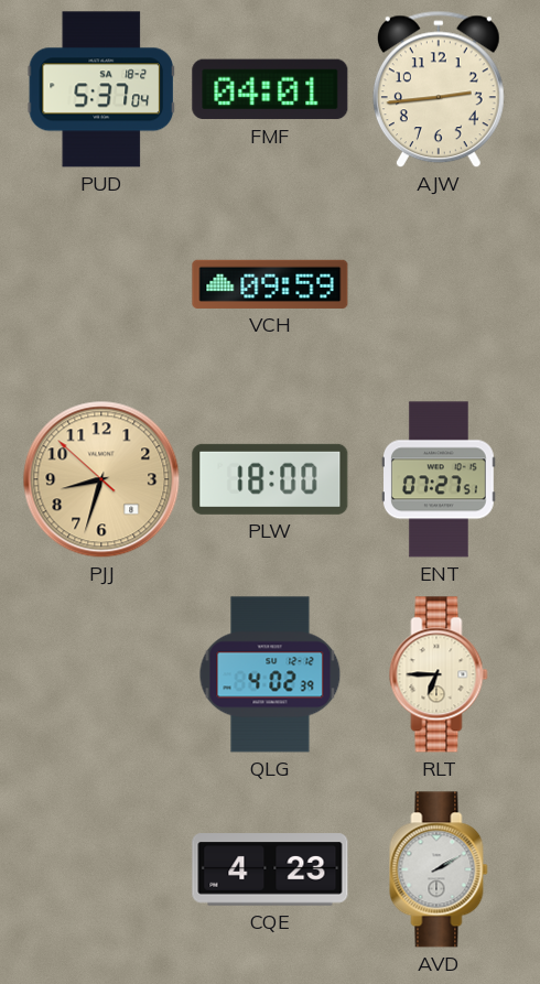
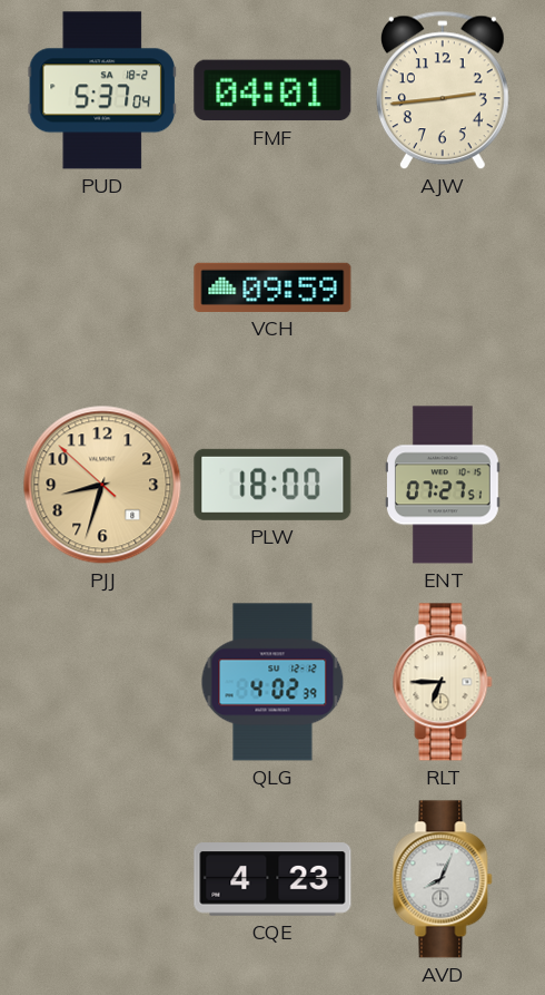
AVD: 2:10 -> 8:04
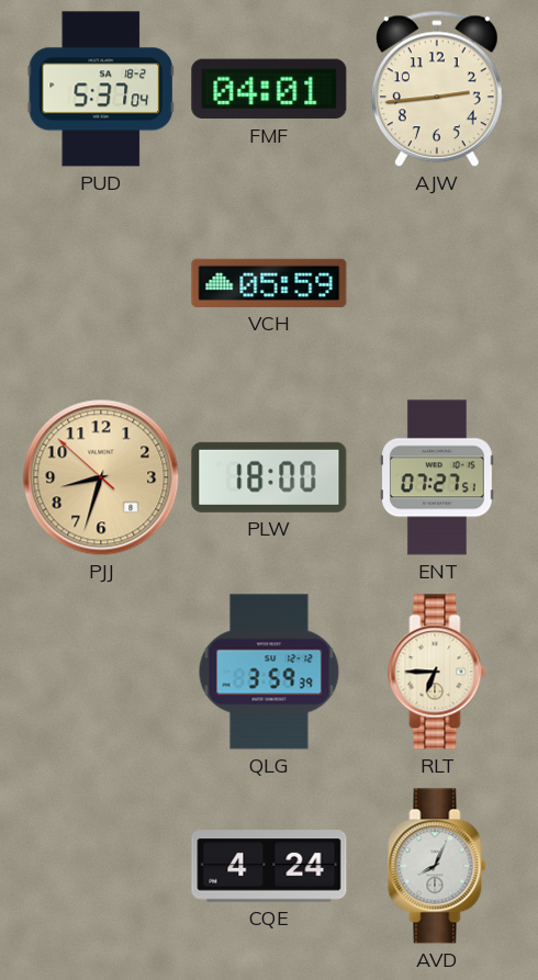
VCH: 09:59 -> 05:59
QLG: 4:02 -> 3:59
CQE: 4:23 -> 4:24
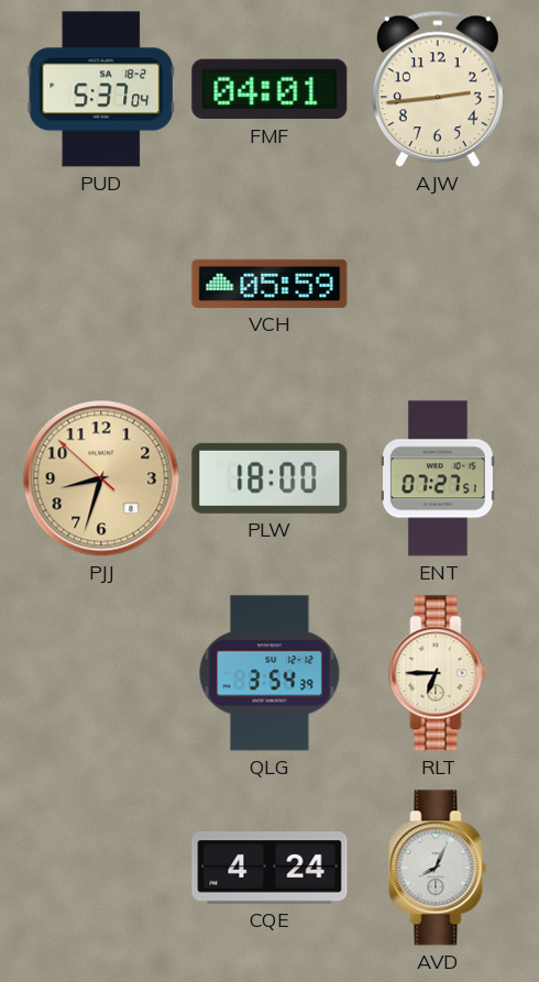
QLG: 3:59 -> 3:54
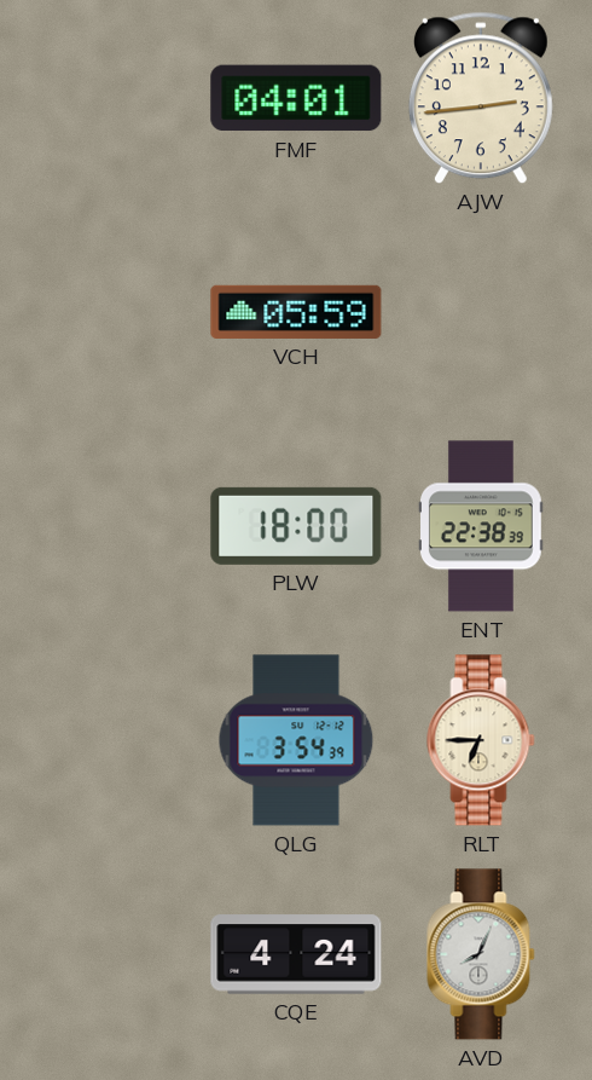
PUD: 5:37 -> none
PJJ: 8:32 -> none
ENT: 07:27 -> 22:38
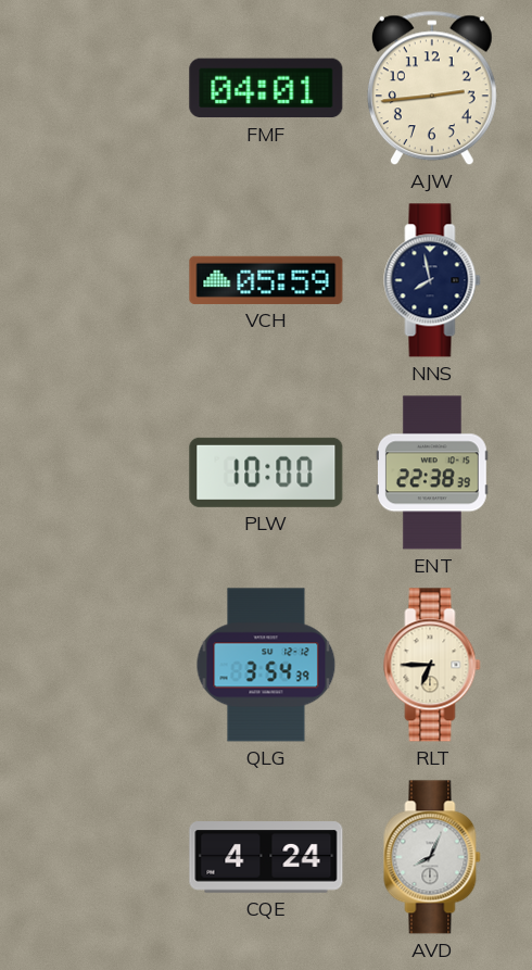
NNS: none -> 7:58
PLW: 18:00 -> 10:00
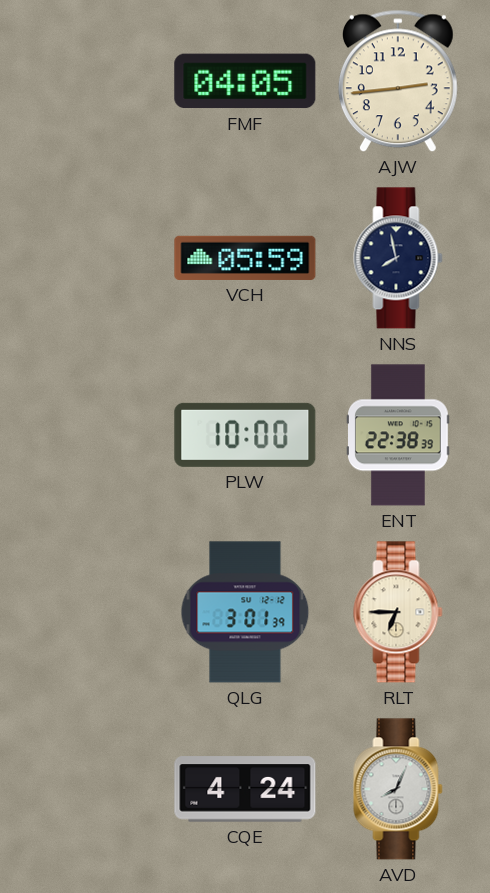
FMF: 04:01 -> 04:05
QLG: 3:54 -> 3:01
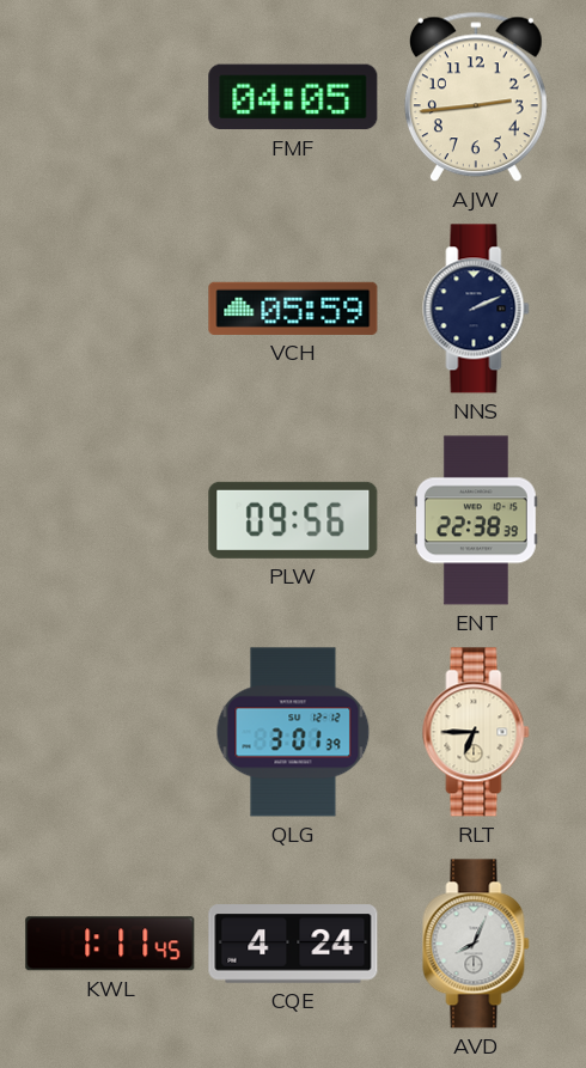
NNS: 7:58 -> 2:11
PLW: 10:00 -> 09:56
KWL: none -> 1:11
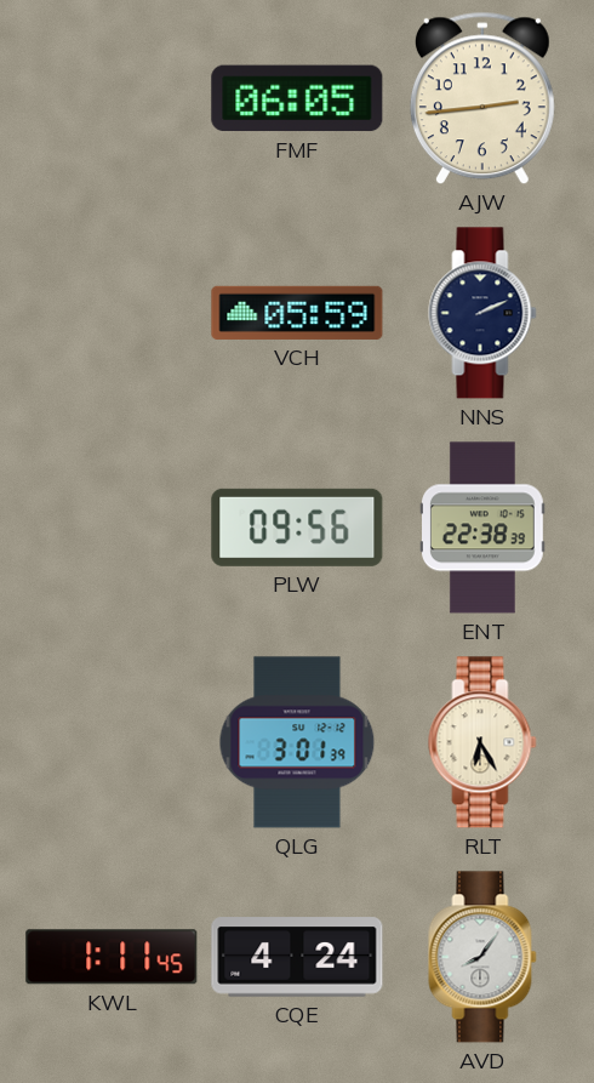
FMF: 04:05 -> 06:05
RLT: 6:45 -> 6:25
AVD: 8:04 -> 8:06
